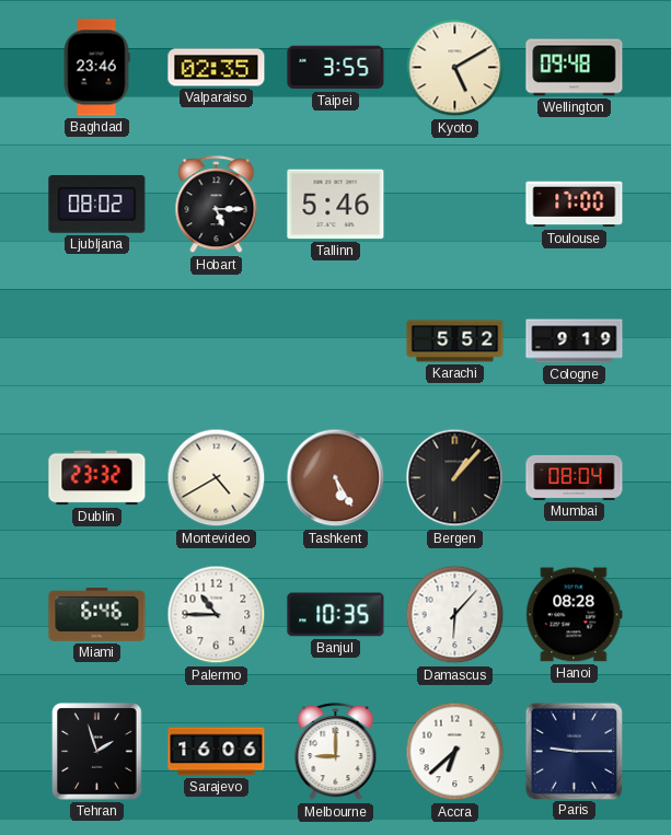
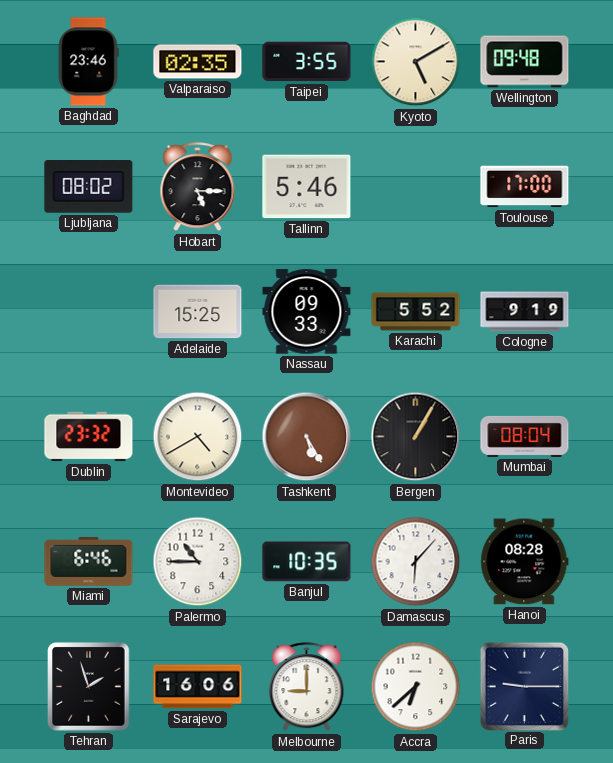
Adelaide: none -> 15:25
Nassau: none -> 09:33
Bergen: 1:07 -> 1:05
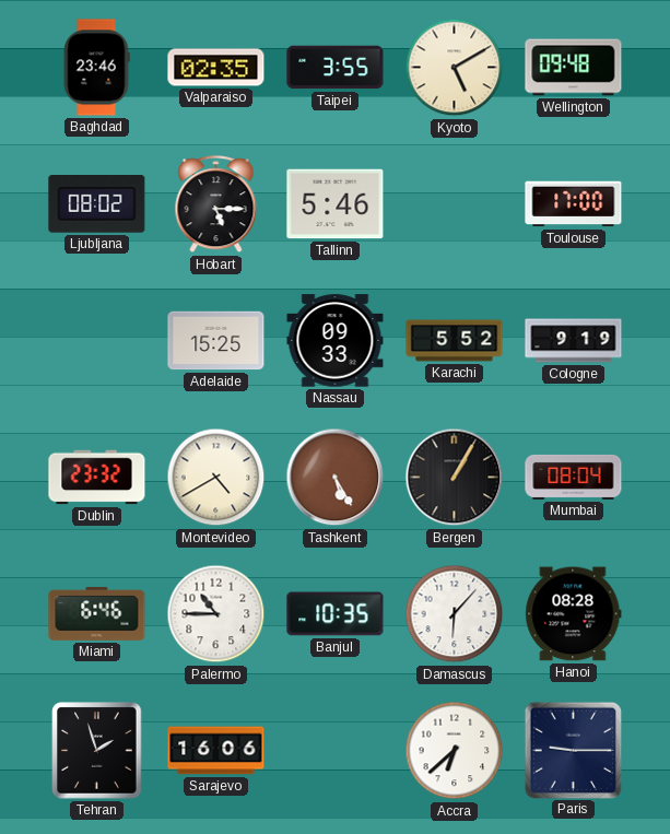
Melbourne: 9:00 -> none
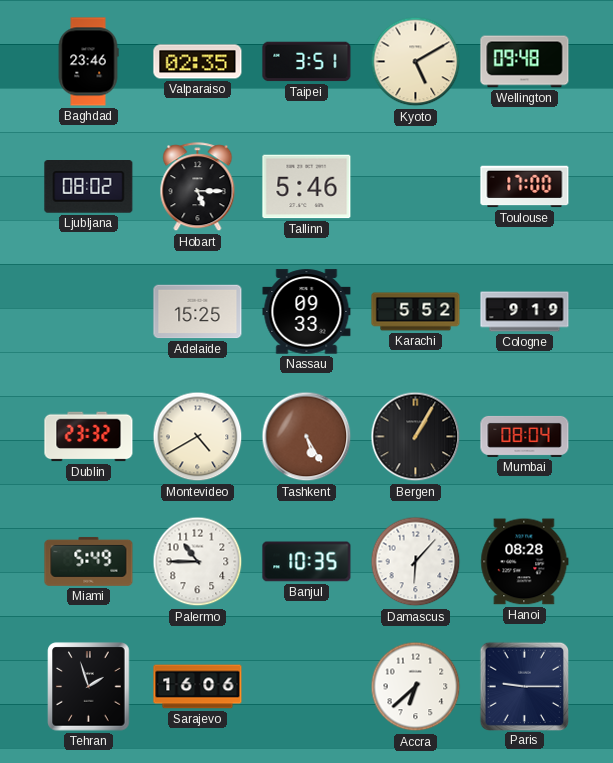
Taipei: 3:55 -> 3:51
Miami: 6:46 -> 5:49
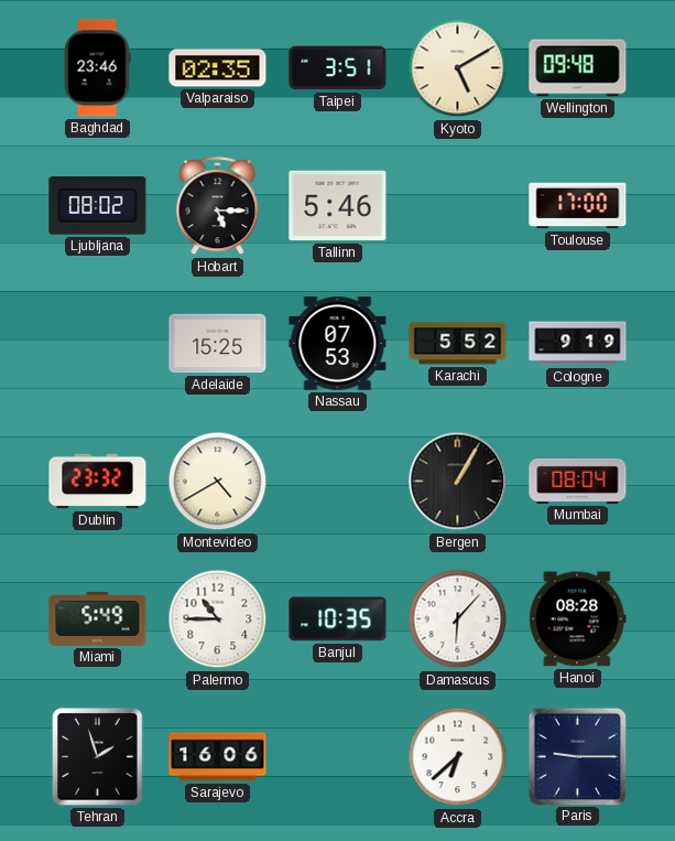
Nassau: 09:33 -> 07:53
Tashkent: 5:25 -> none
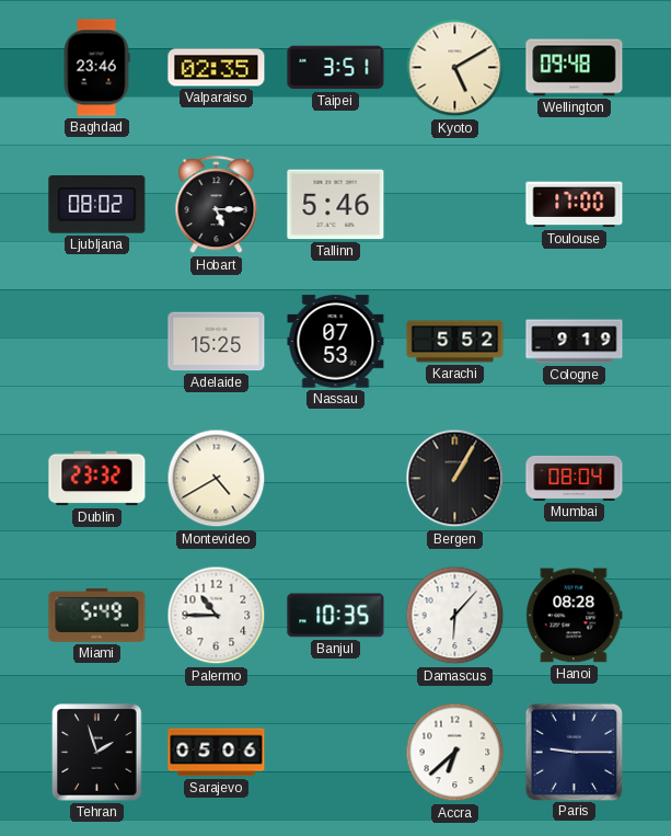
Sarajevo: 16:06 -> 05:06
